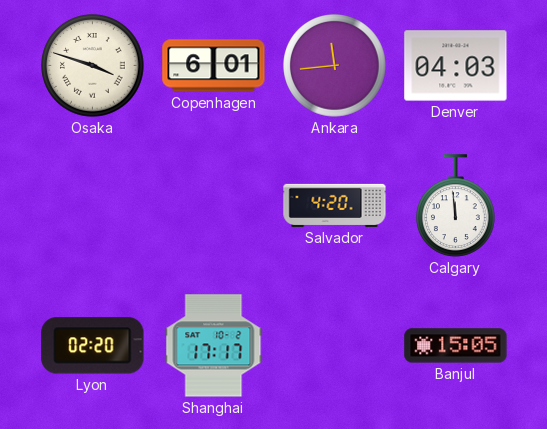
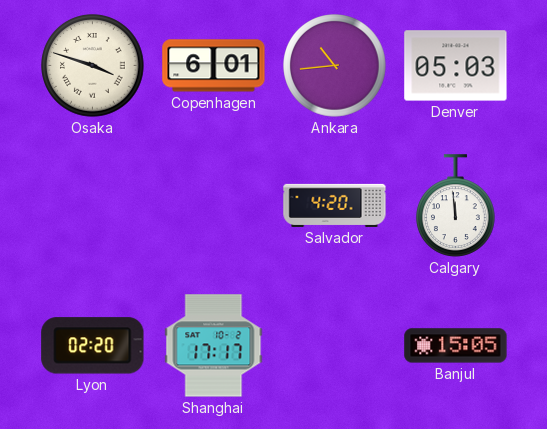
Ankara: 11:44 -> 10:44
Denver: 04:03 -> 05:03
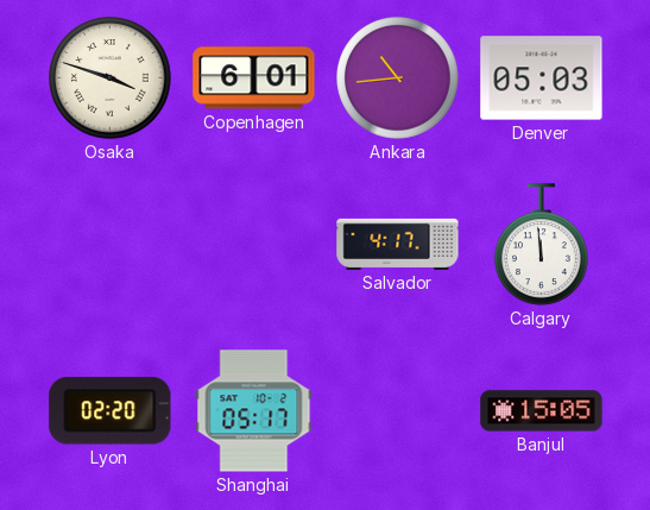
Salvador: 4:20 -> 4:17
Shanghai: 17:17 -> 05:17
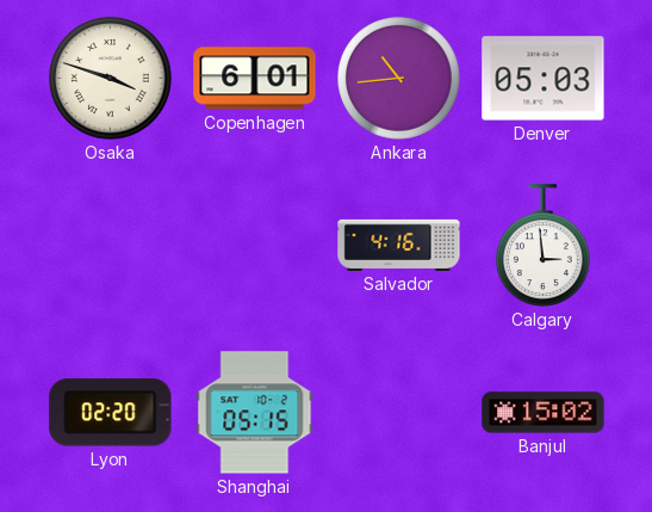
Salvador: 4:17 -> 4:16
Calgary: 11:59 -> 2:59
Shanghai: 05:17 -> 05:15
Banjul: 15:05 -> 15:02
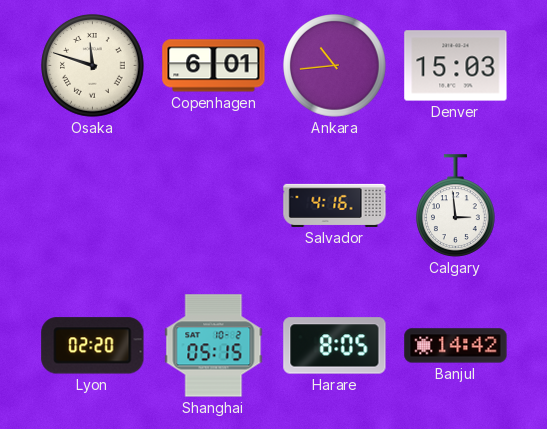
Osaka: 3:48 -> 11:48
Denver: 05:03 -> 15:03
Harare: none -> 8:05
Banjul: 15:02 -> 14:42
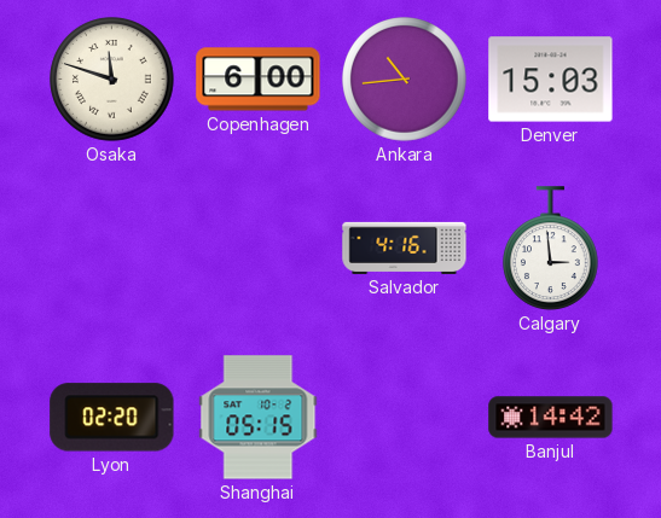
Copenhagen: 6:01 -> 6:00
Harare: 8:05 -> none
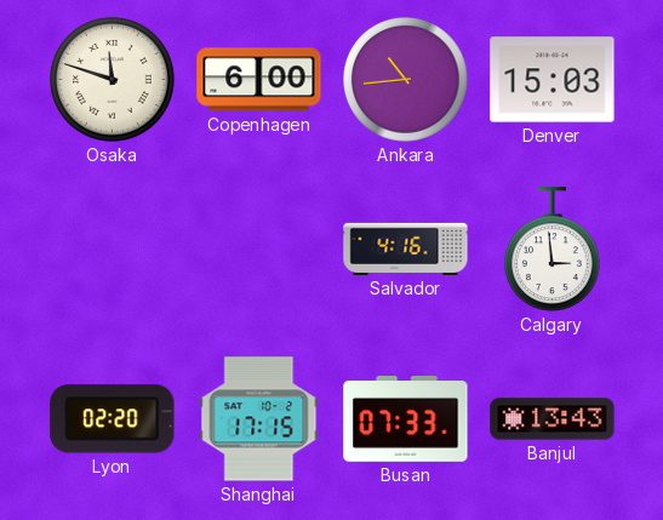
Shanghai: 05:15 -> 17:15
Busan: none -> 07:33
Banjul: 14:42 -> 13:43
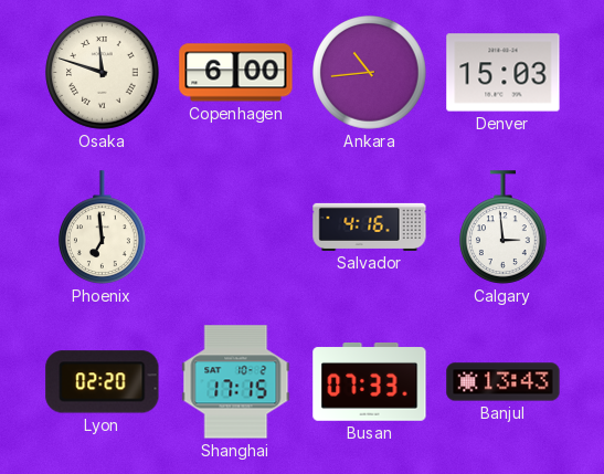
Phoenix: none -> 6:59
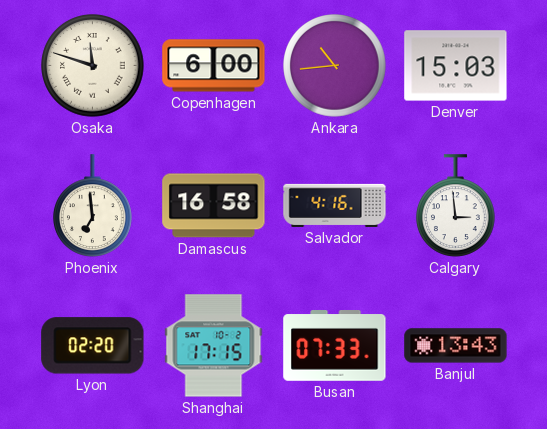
Damascus: none -> 16:58
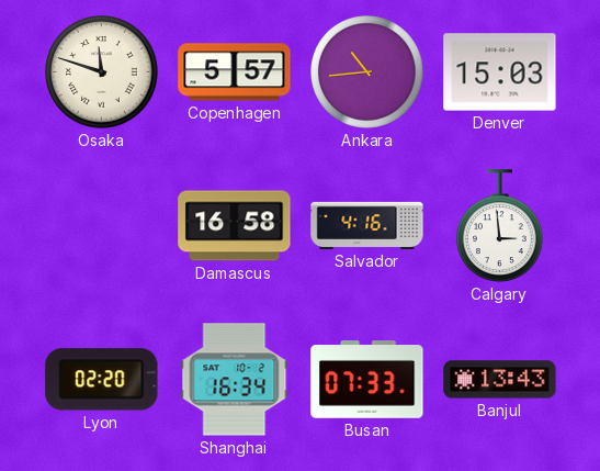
Copenhagen: 6:00 -> 5:57
Phoenix: 6:59 -> none
Shanghai: 17:15 -> 16:34
